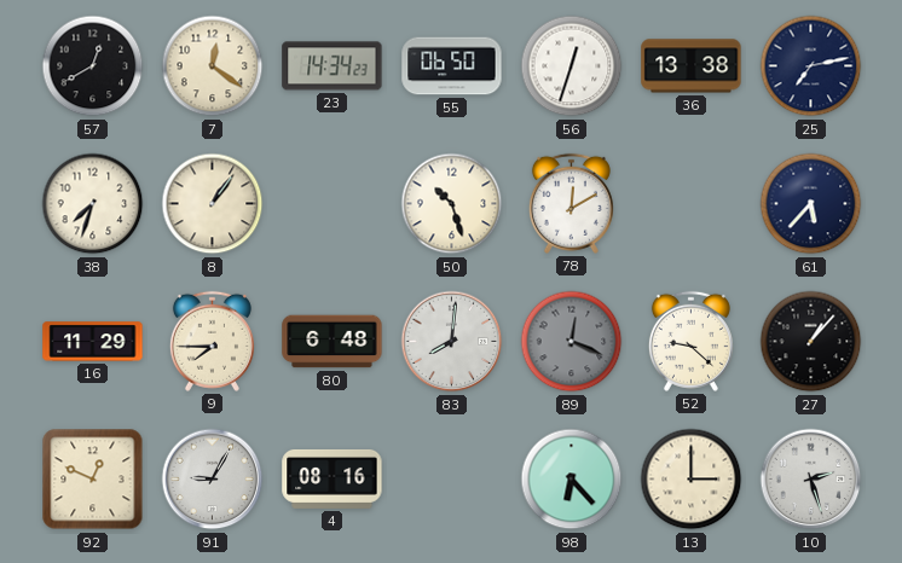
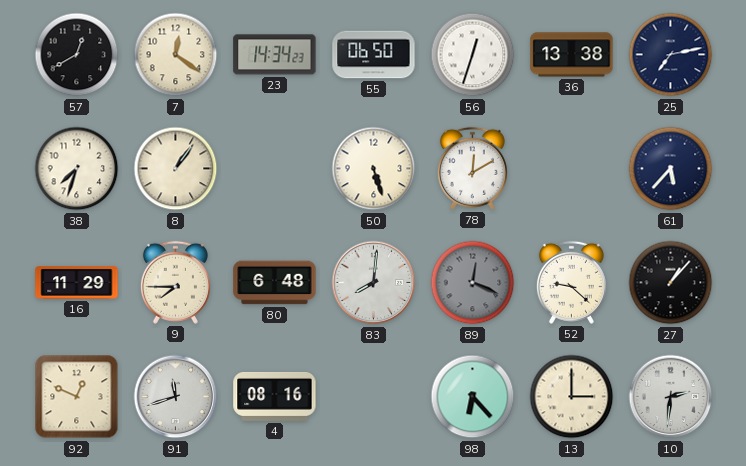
50: 10:27 -> 5:27
91: 9:05 -> 11:42
10: 2:27 -> 2:31
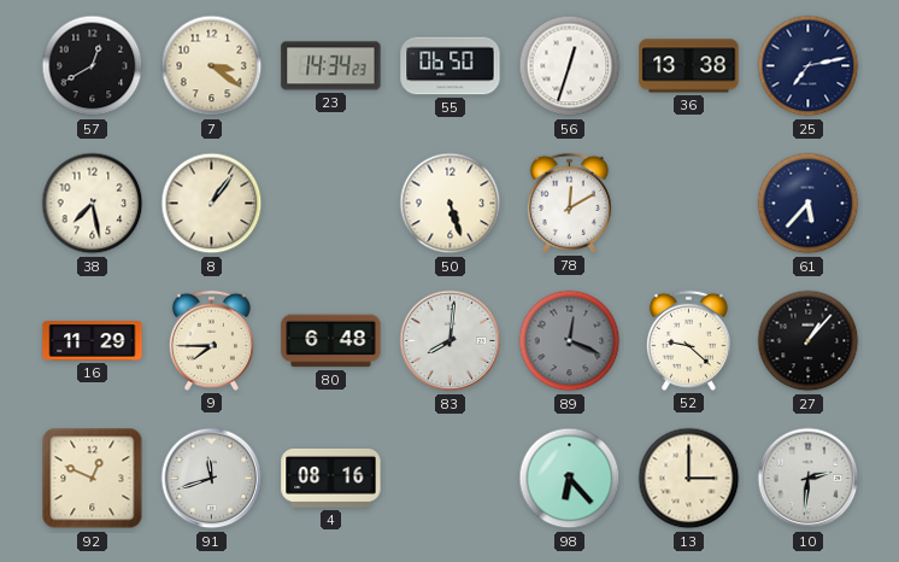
7: 12:21 -> 3:21
38: 7:33 -> 7:28
